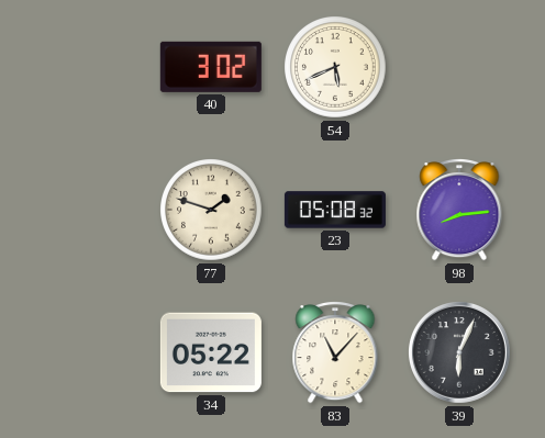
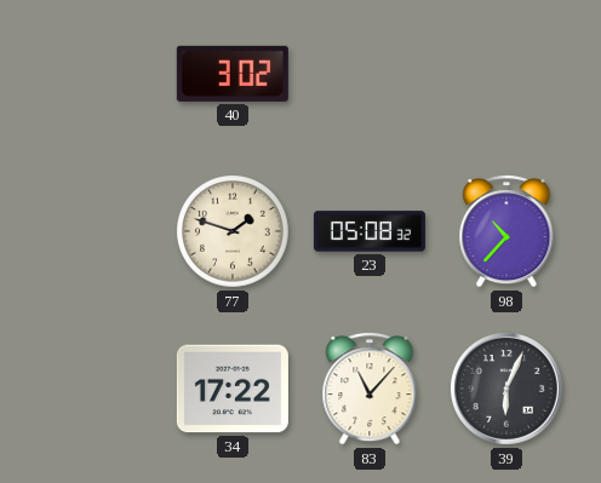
54: 5:41 -> none
98: 8:14 -> 10:37
34: 05:22 -> 17:22
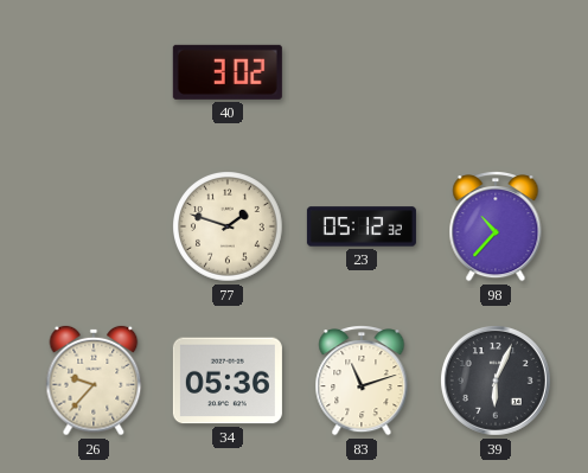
23: 05:08 -> 05:12
26: none -> 9:37
34: 17:22 -> 05:36
83: 11:07 -> 11:12
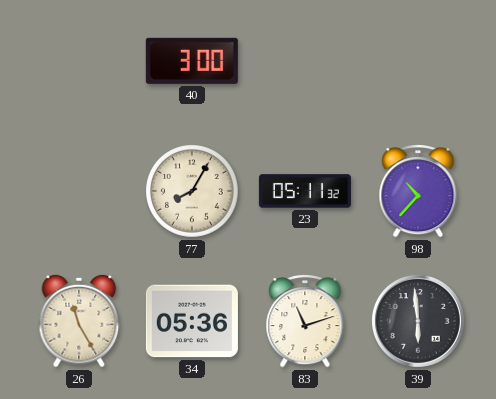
40: 3:02 -> 3:00
77: 1:48 -> 8:05
23: 05:12 -> 05:11
26: 9:37 -> 11:25
39: 6:04 -> 5:59
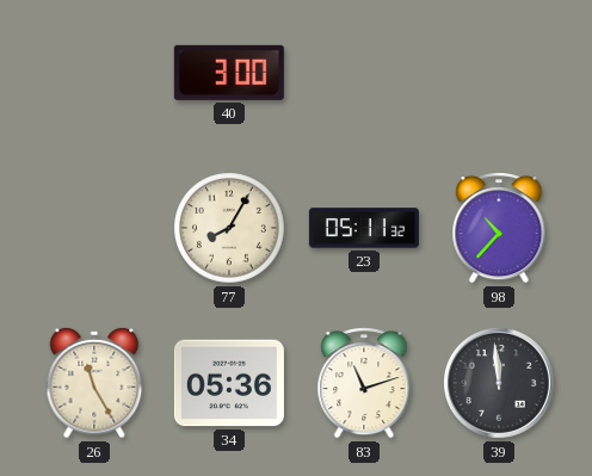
39: 5:59 -> 11:59
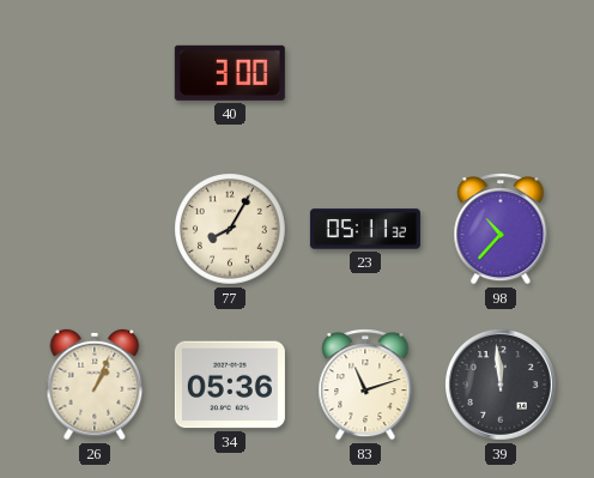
26: 11:25 -> 1:04
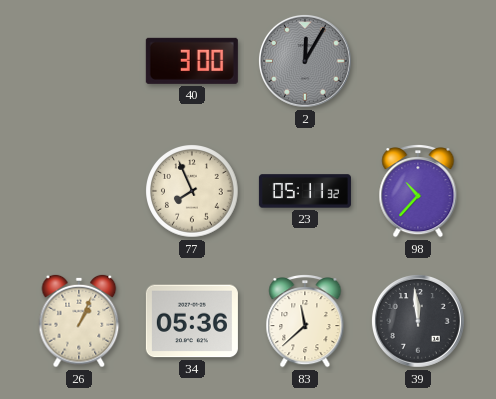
2: none -> 12:05
77: 8:05 -> 7:56
83: 11:12 -> 11:38
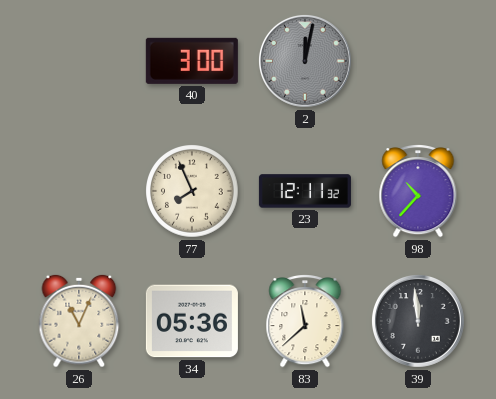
2: 12:05 -> 12:02
23: 05:11 -> 12:11
26: 1:04 -> 11:04
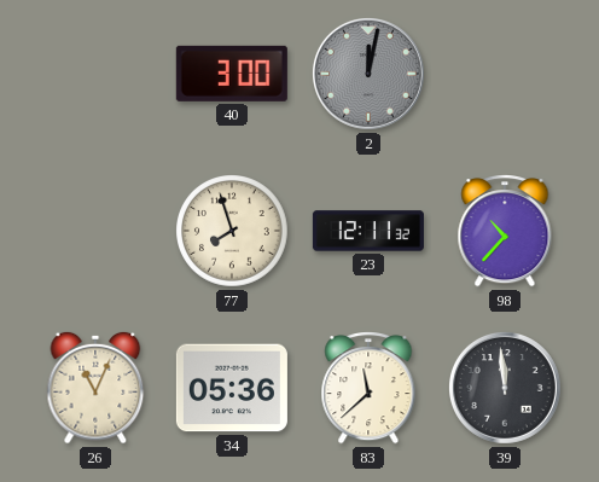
77: 7:56 -> 7:57
